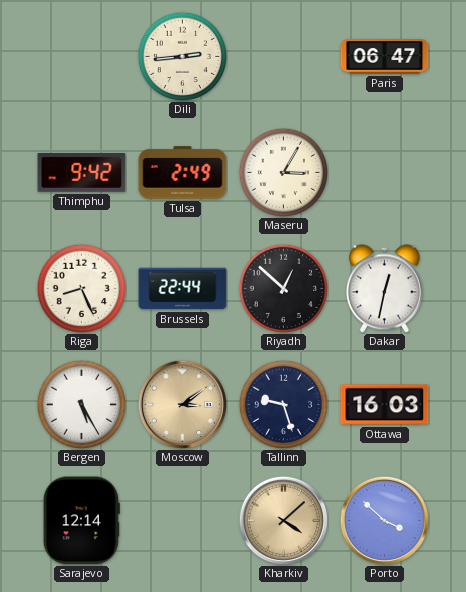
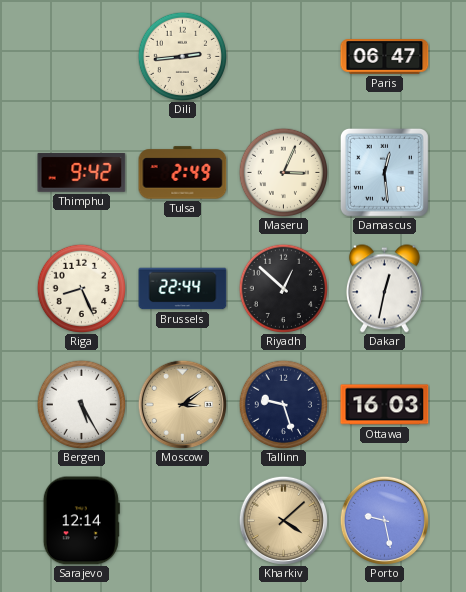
Maseru: 3:05 -> 3:04
Damascus: none -> 12:29
Porto: 3:52 -> 9:28
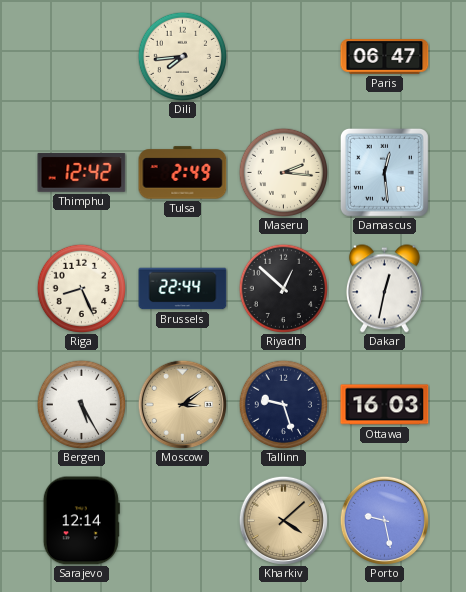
Dili: 2:44 -> 7:44
Thimphu: 9:42 -> 12:42
Maseru: 3:04 -> 2:16
